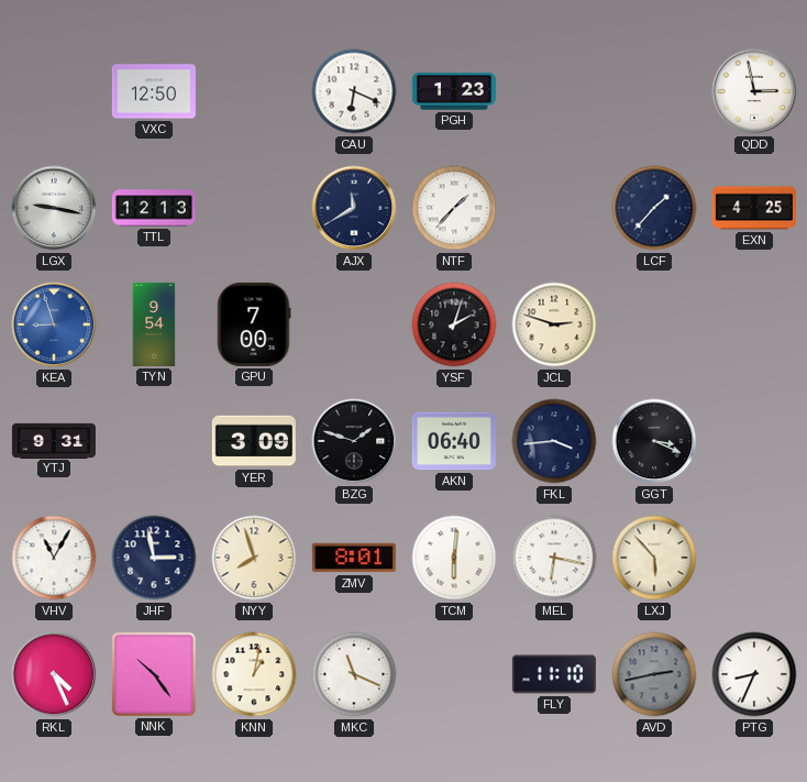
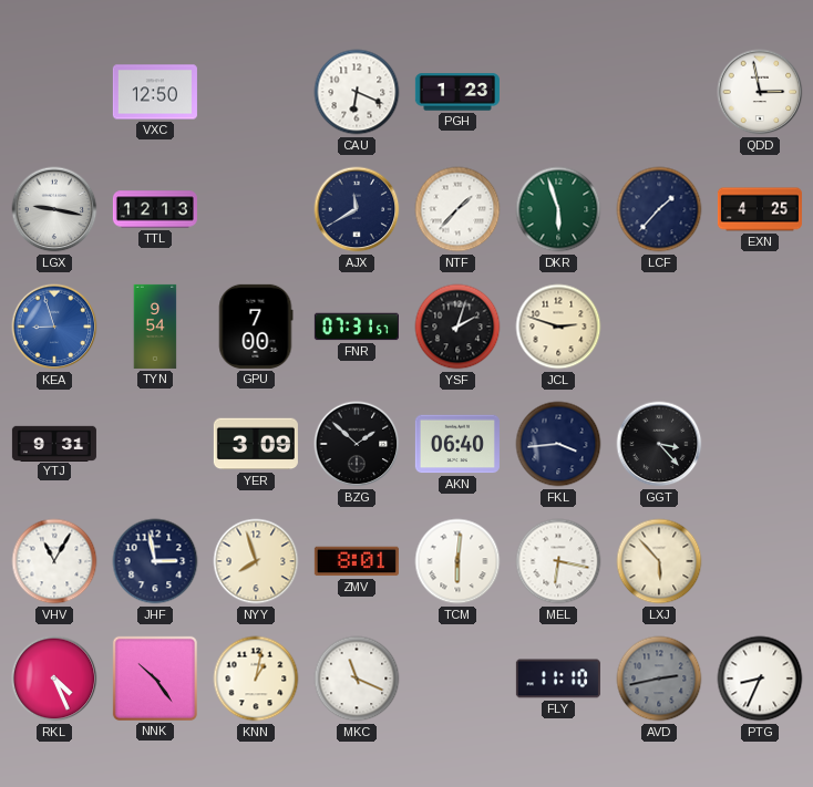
DKR: none -> 5:57
FNR: none -> 07:31
BZG: 1:48 -> 1:52
GGT: 3:19 -> 3:23
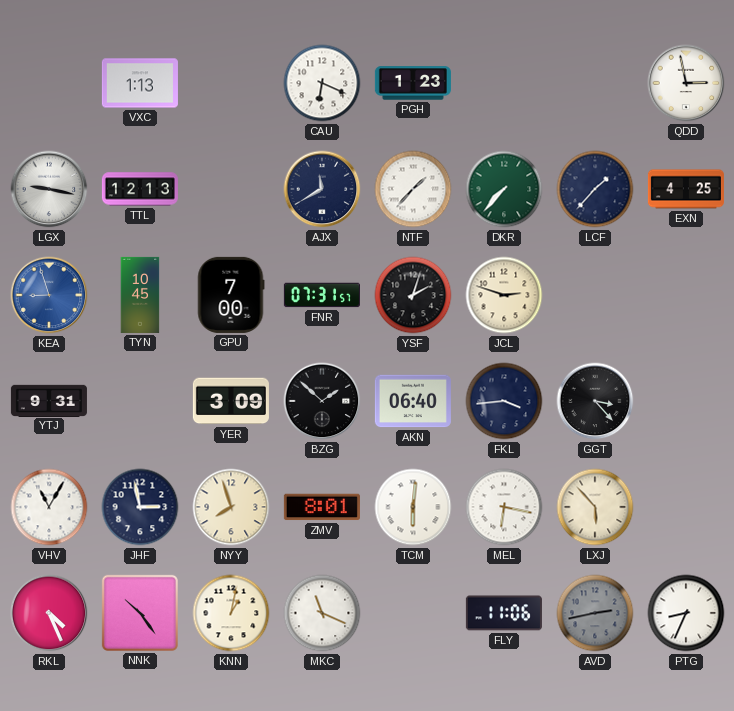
VXC: 12:50 -> 1:13
DKR: 5:57 -> 7:37
TYN: 9:54 -> 10:45
FLY: 11:10 -> 11:06
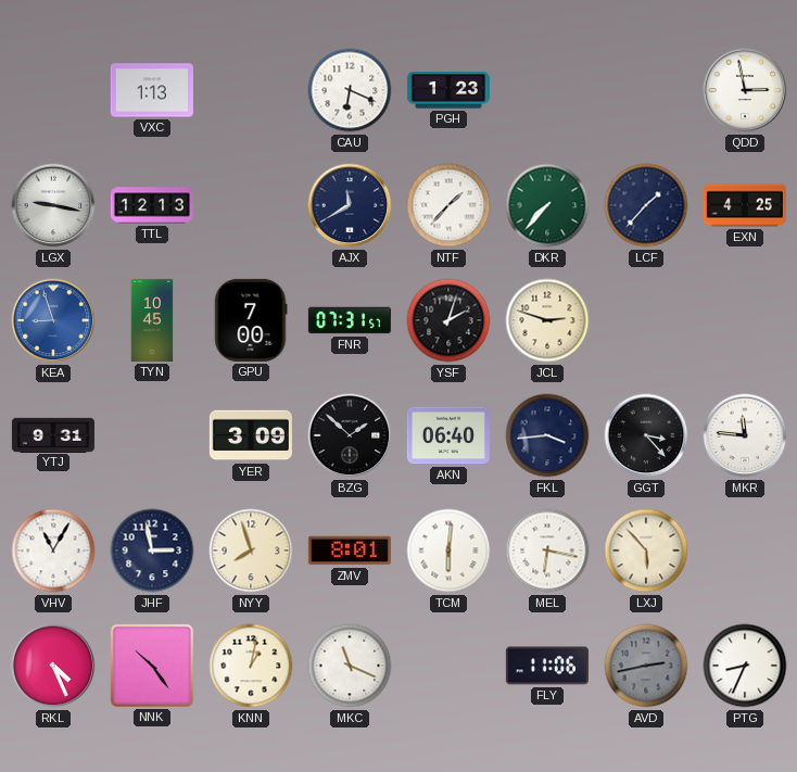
MKR: none -> 11:46
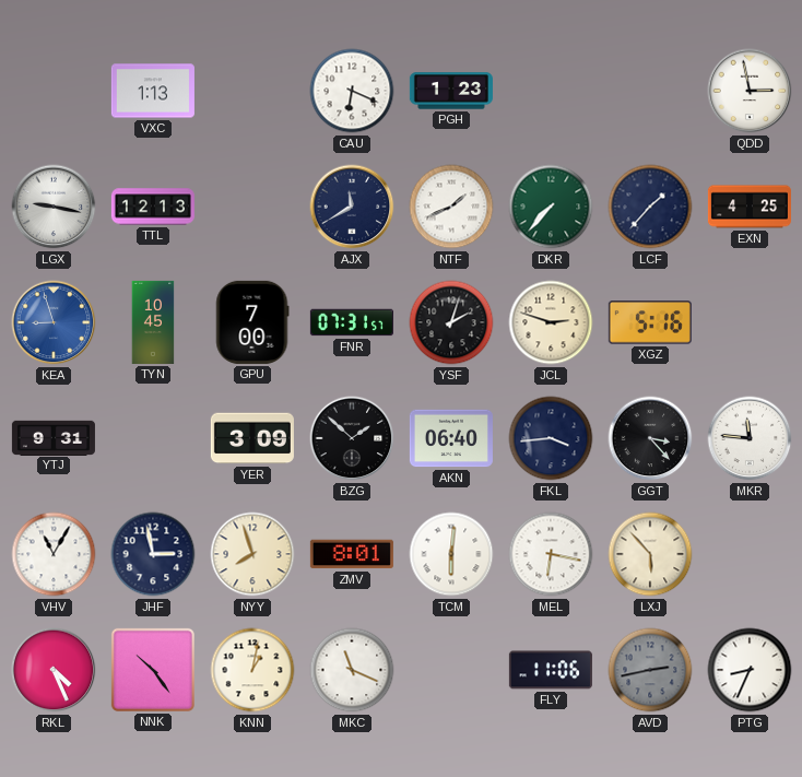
NTF: 1:37 -> 1:41
XGZ: none -> 5:16
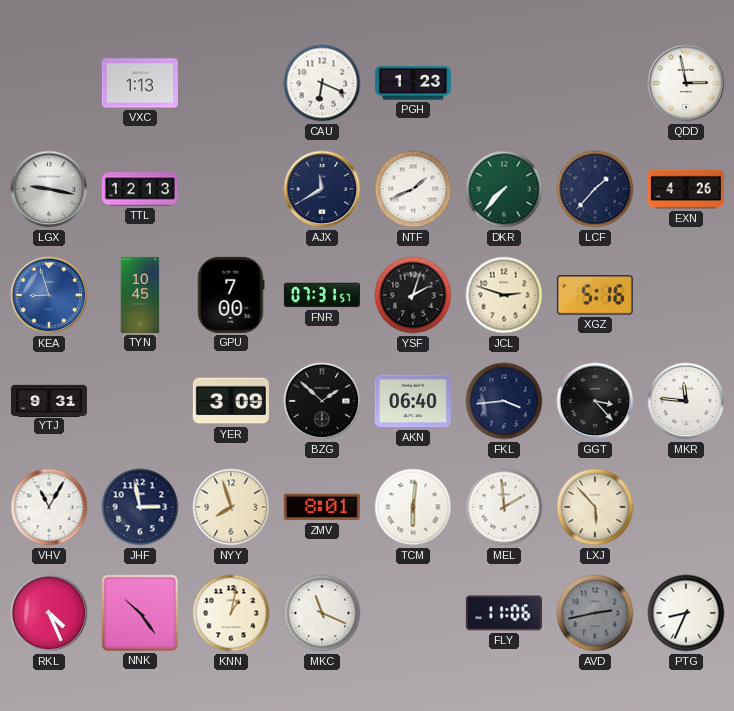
EXN: 4:25 -> 4:26
MEL: 6:17 -> 1:59
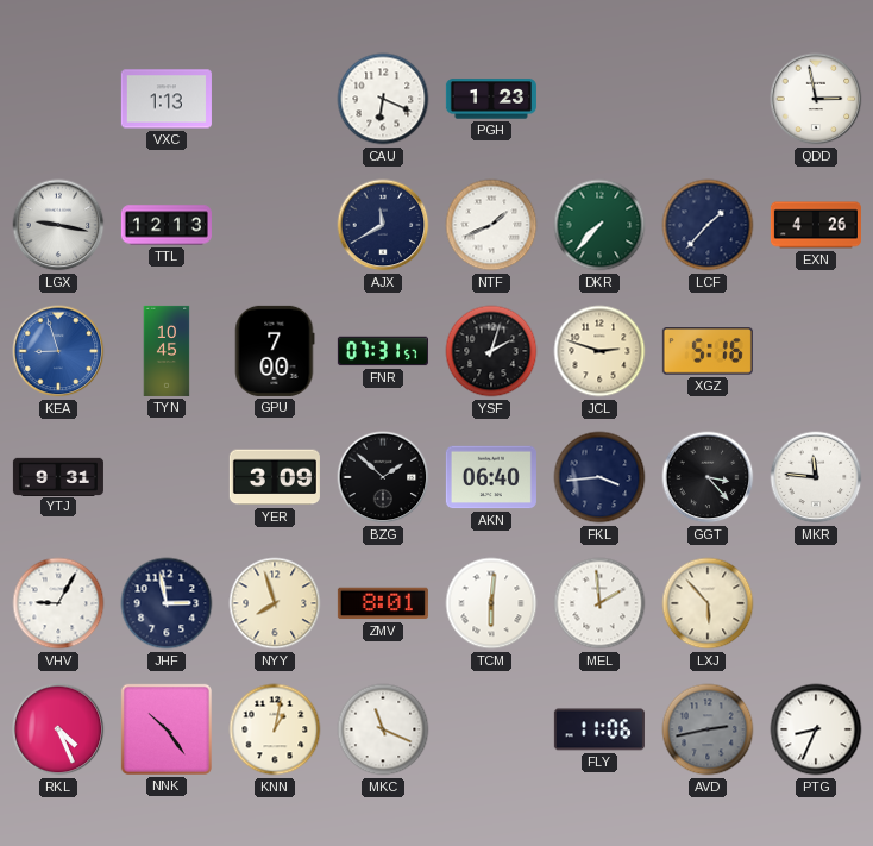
VHV: 11:05 -> 9:05
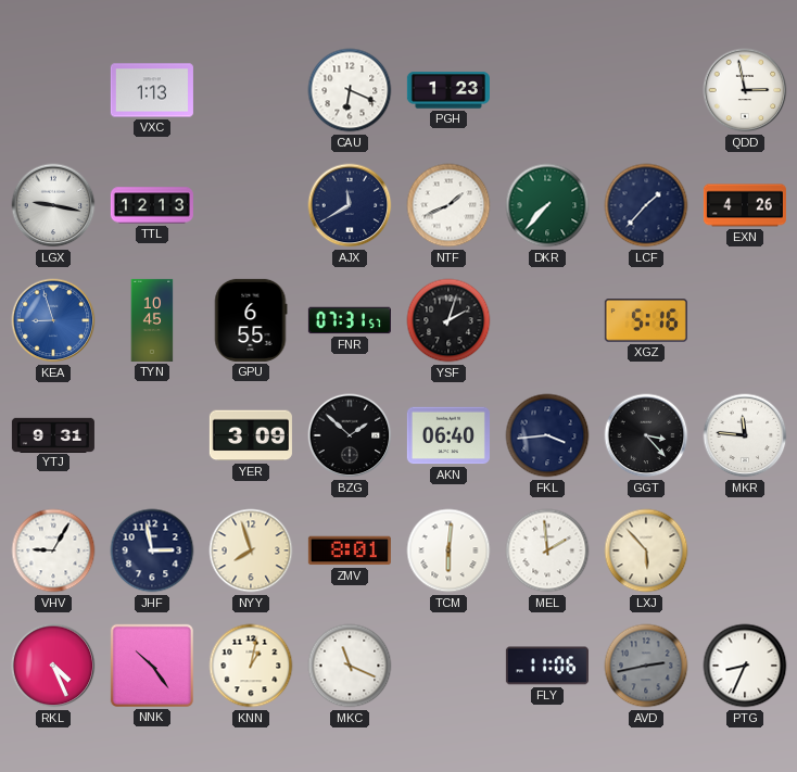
GPU: 7:00 -> 6:55
JCL: 2:48 -> none
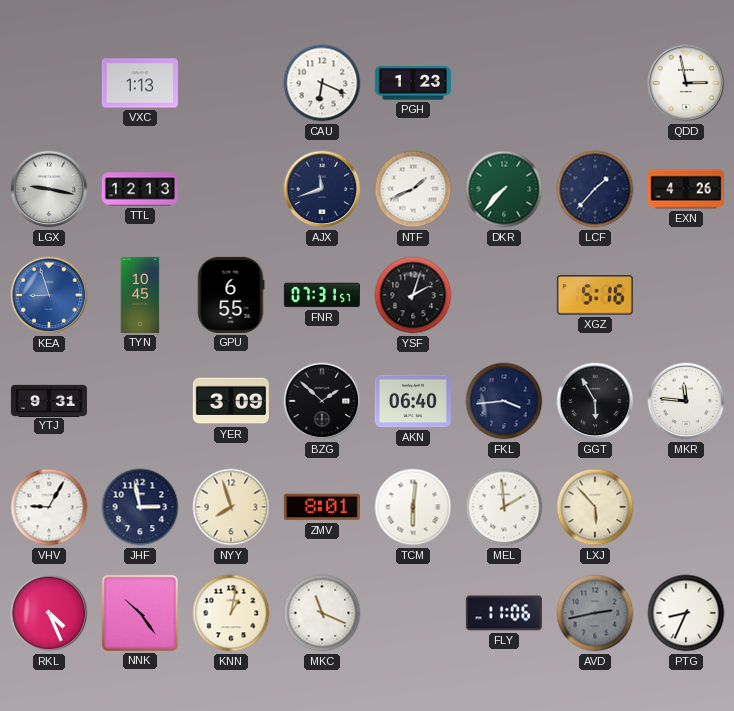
AJX: 11:40 -> 11:42
GGT: 3:23 -> 5:55
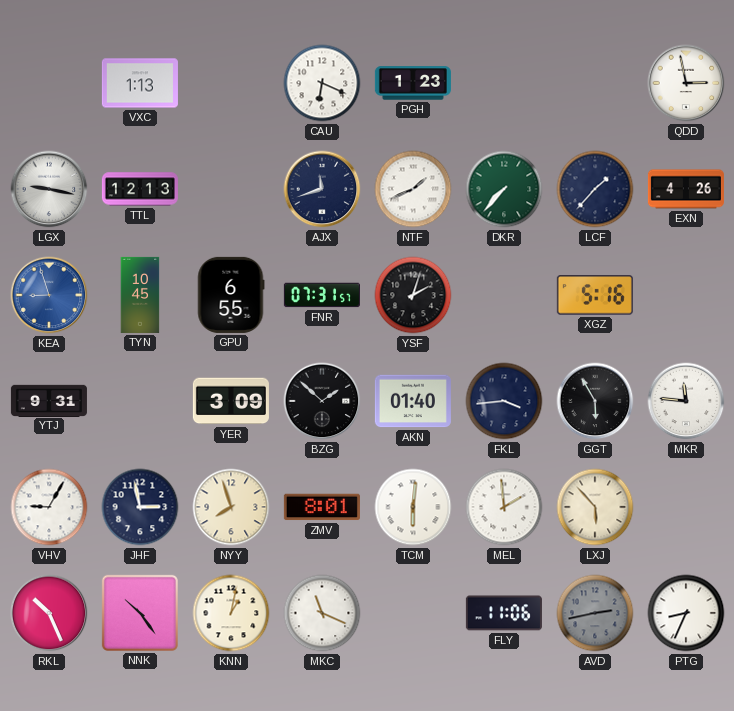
AKN: 06:40 -> 01:40
RKL: 4:26 -> 10:26
